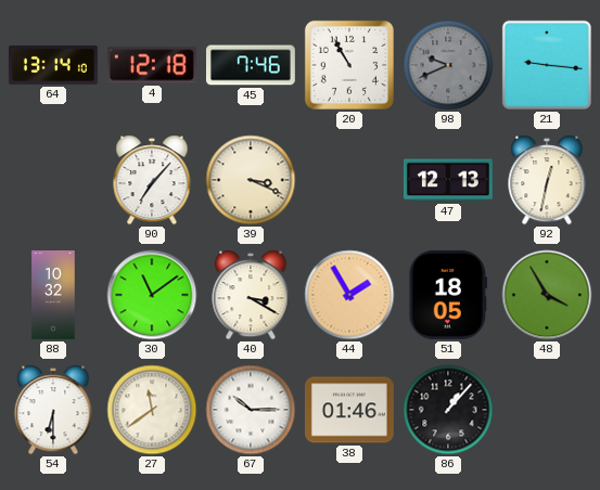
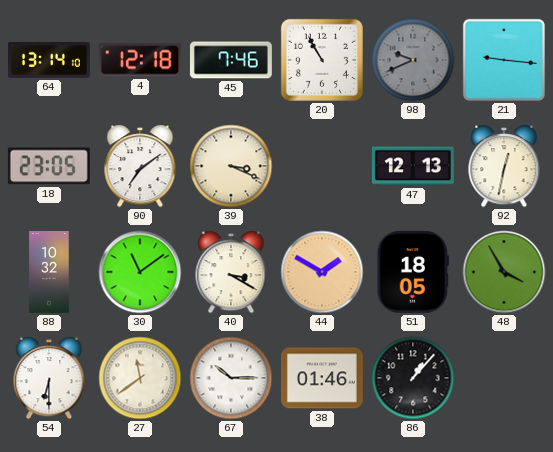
18: none -> 23:05
90: 7:07 -> 7:09
44: 1:55 -> 1:50
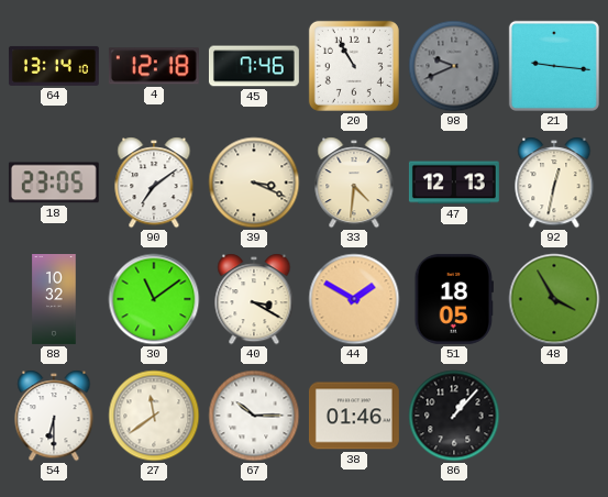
33: none -> 4:31
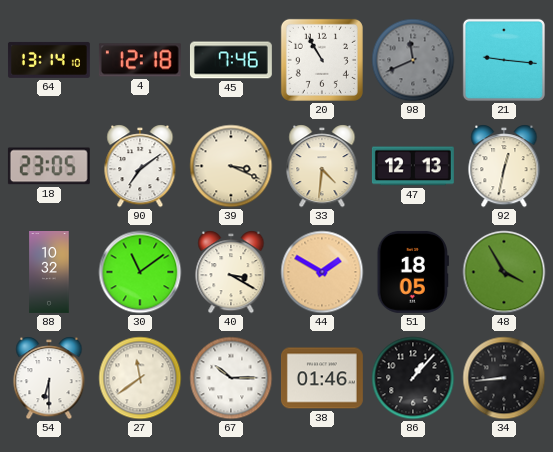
98: 9:41 -> 11:41
34: none -> 8:44
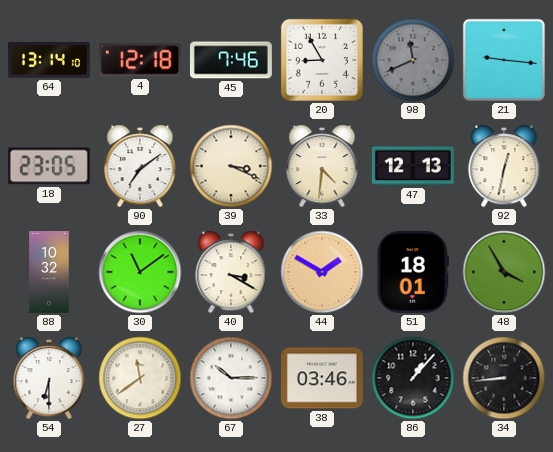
20: 10:55 -> 8:55
51: 18:05 -> 18:01
38: 01:46 -> 03:46
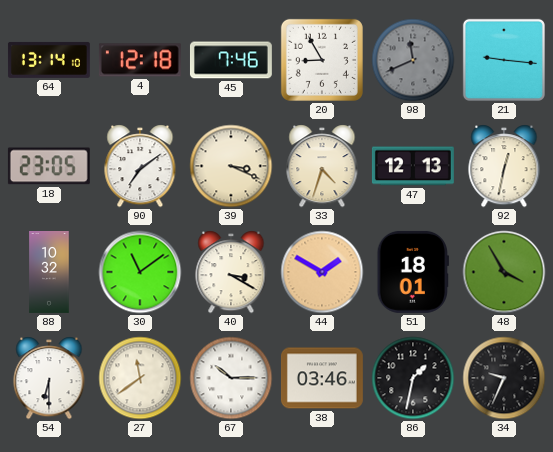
33: 4:31 -> 4:33
86: 1:07 -> 1:32
34: 8:44 -> 9:34
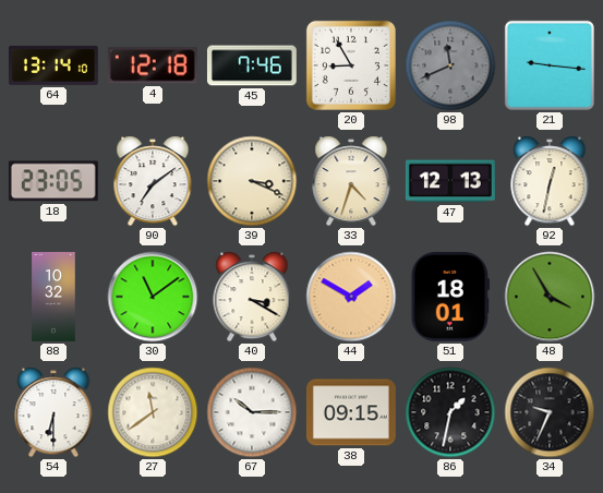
38: 03:46 -> 09:15
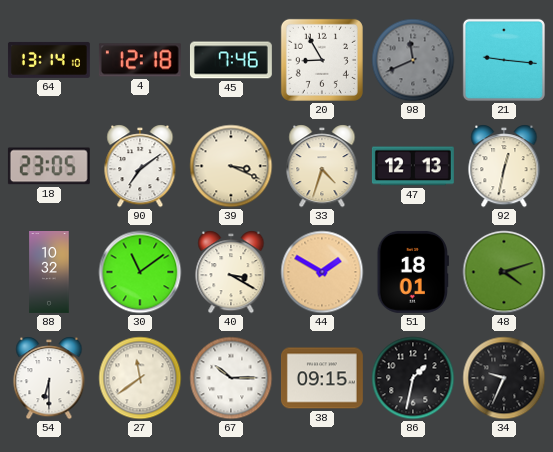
48: 3:55 -> 4:12
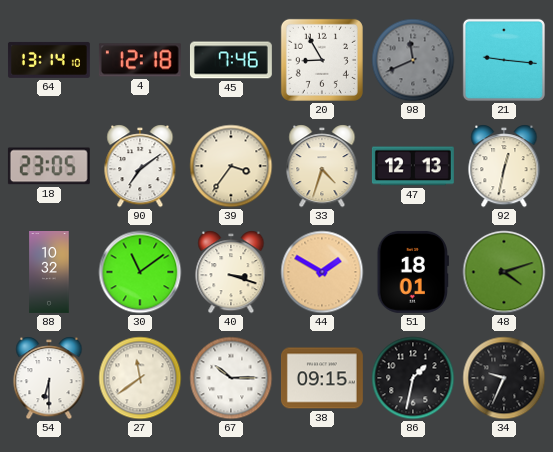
39: 3:19 -> 3:36
40: 3:20 -> 3:18
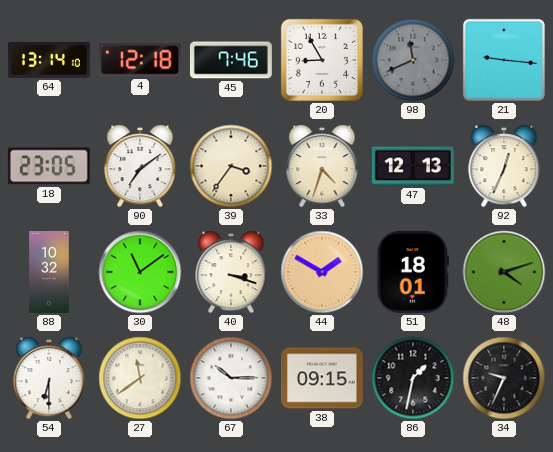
92: 12:32 -> 12:34
